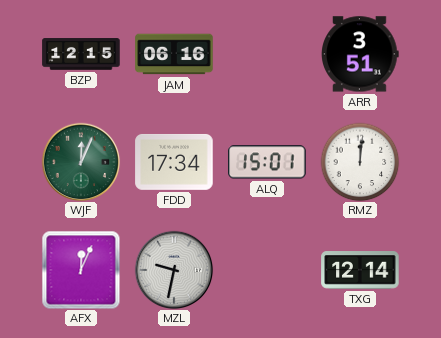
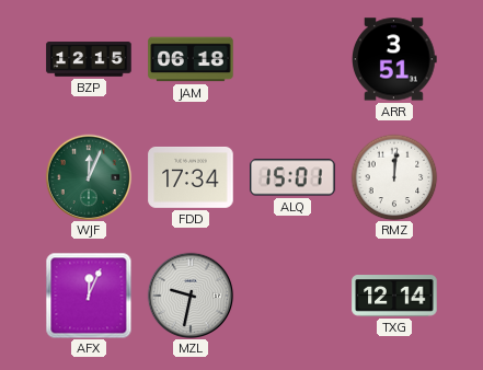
JAM: 06:16 -> 06:18
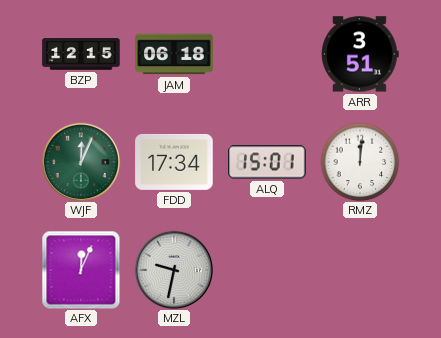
TXG: 12:14 -> none
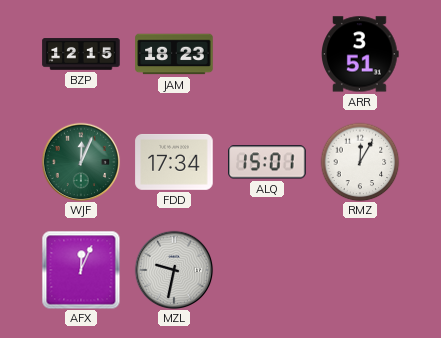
JAM: 06:18 -> 18:23
RMZ: 12:01 -> 12:05
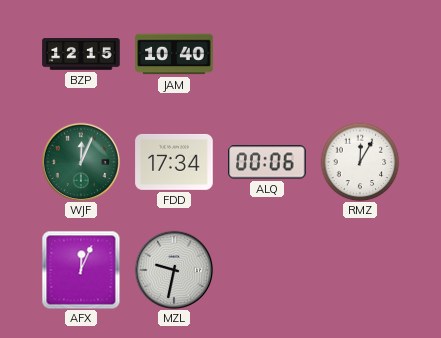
JAM: 18:23 -> 10:40
ARR: 3:51 -> none
ALQ: 15:01 -> 00:06
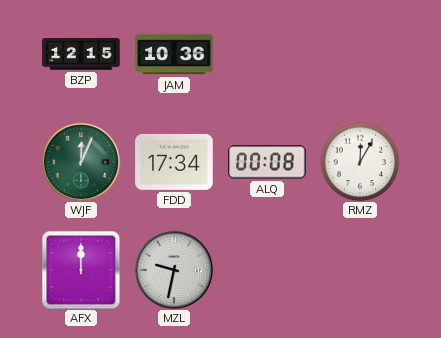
JAM: 10:40 -> 10:36
ALQ: 00:06 -> 00:08
AFX: 12:04 -> 12:00
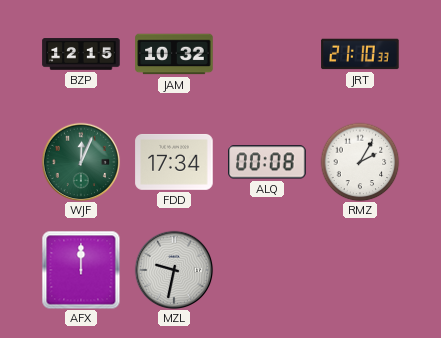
JAM: 10:36 -> 10:32
JRT: none -> 21:10
RMZ: 12:05 -> 2:05
